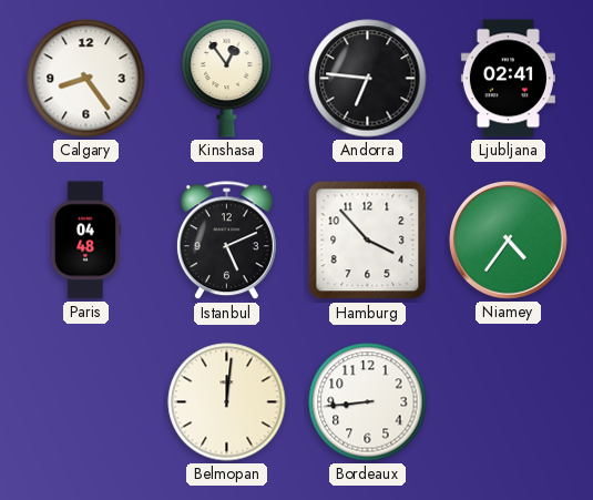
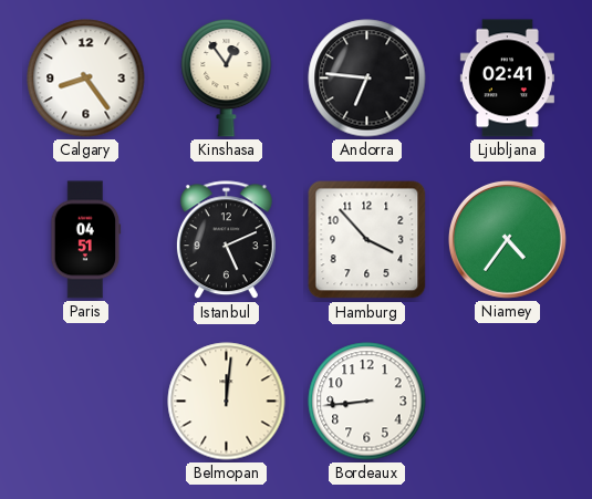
Paris: 04:48 -> 04:51
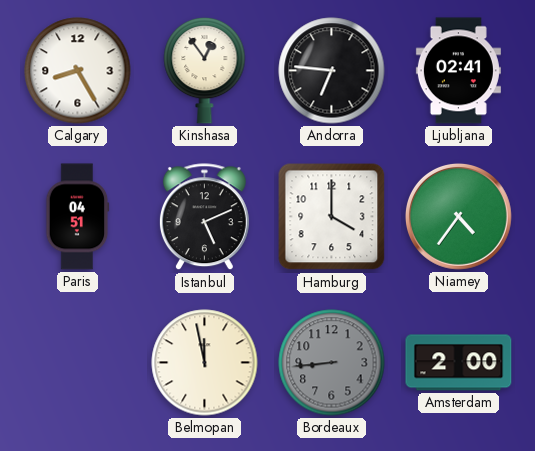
Calgary: 8:24 -> 8:25
Hamburg: 3:53 -> 4:00
Belmopan: 12:01 -> 11:58
Bordeaux dial: white -> grey
Amsterdam: none -> 2:00
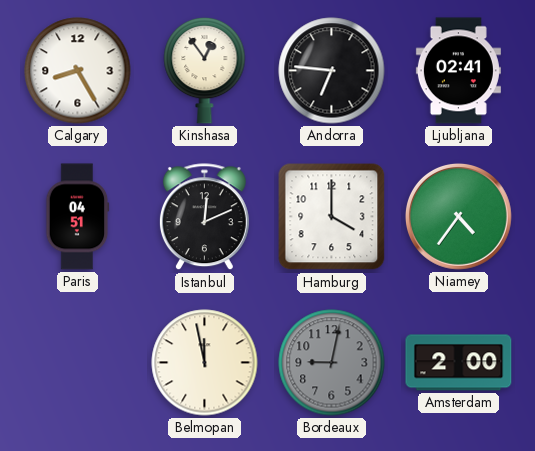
Istanbul: 5:11 -> 12:11
Bordeaux: 8:44 -> 9:02
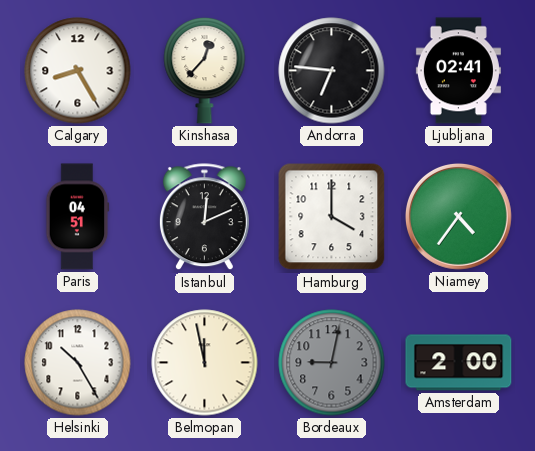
Kinshasa: 12:54 -> 12:37
Helsinki: none -> 10:25
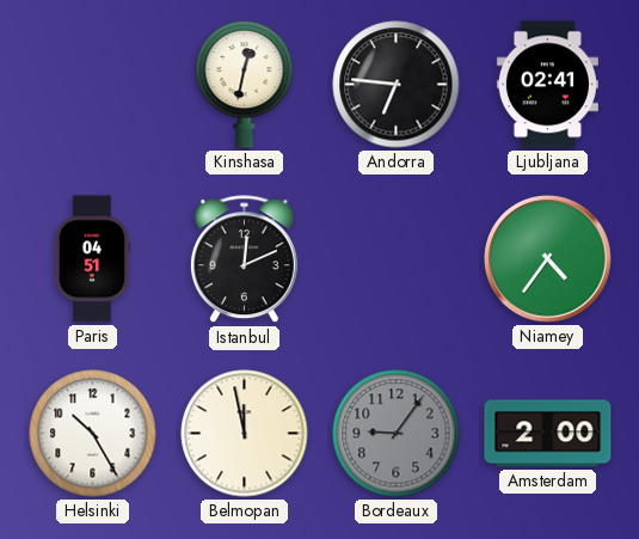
Calgary: 8:25 -> none
Kinshasa: 12:37 -> 12:32
Hamburg: 4:00 -> none
Bordeaux: 9:02 -> 9:06
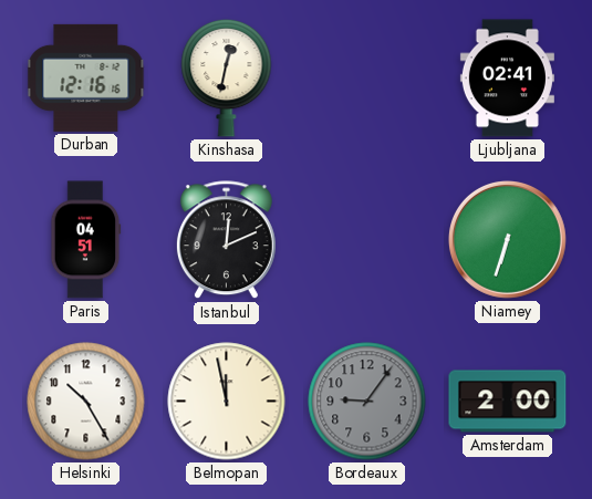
Durban: none -> 12:16
Andorra: 6:46 -> none
Niamey: 4:36 -> 6:33
